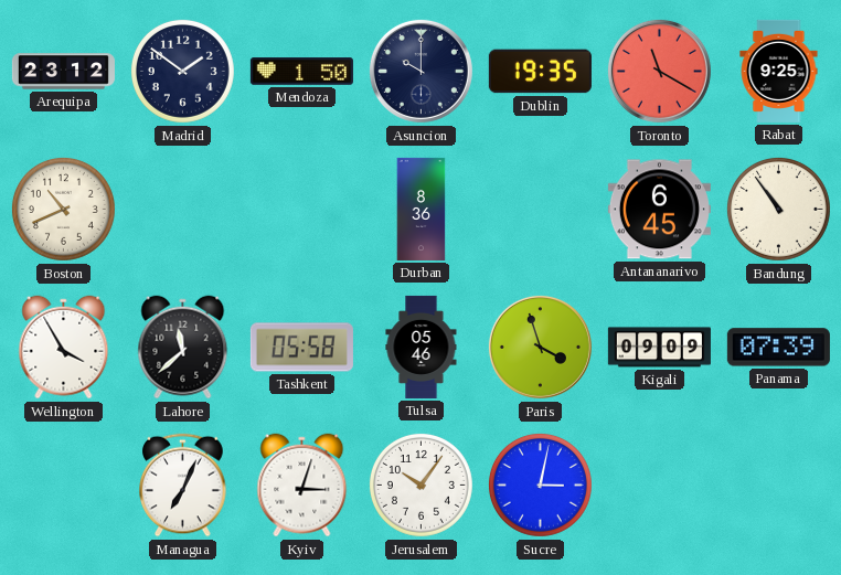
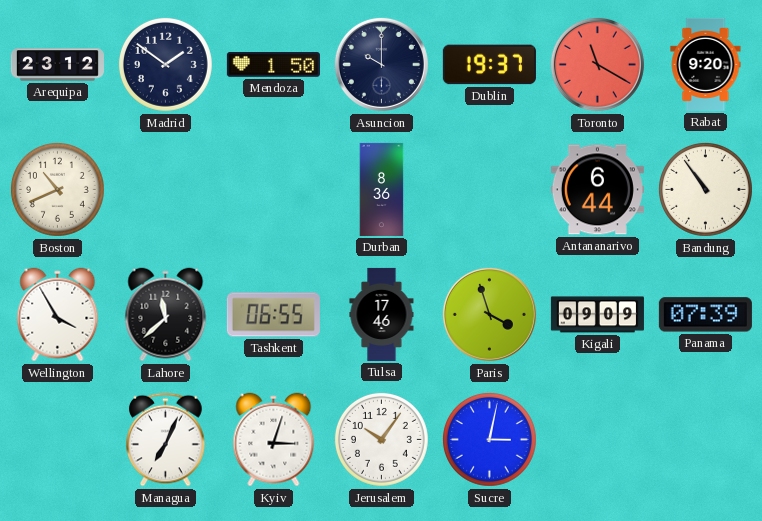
Dublin: 19:35 -> 19:37
Rabat: 9:25 -> 9:20
Antananarivo: 6:45 -> 6:44
Tashkent: 05:58 -> 06:55
Tulsa: 05:46 -> 17:46
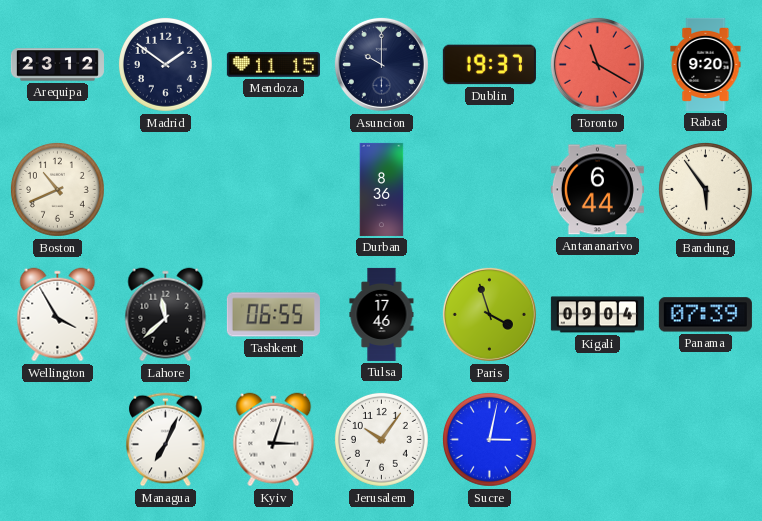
Mendoza: 1:50 -> 11:15
Bandung: 10:54 -> 5:54
Kigali: 09:09 -> 09:04
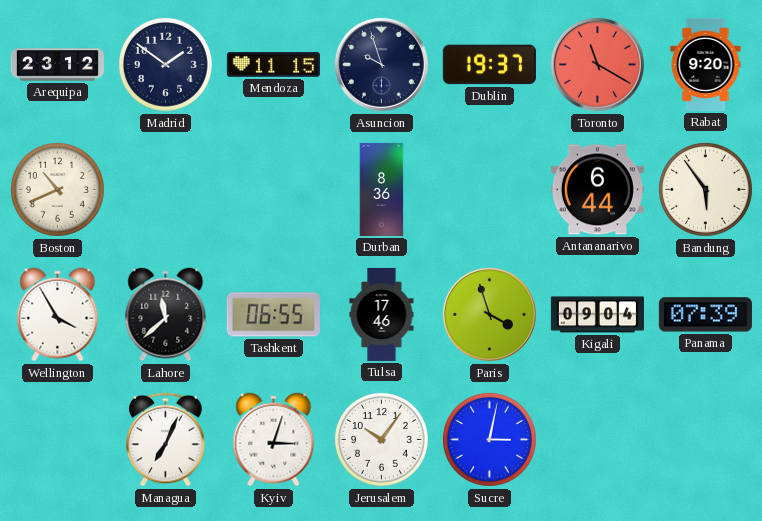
Asuncion: 10:00 -> 9:57
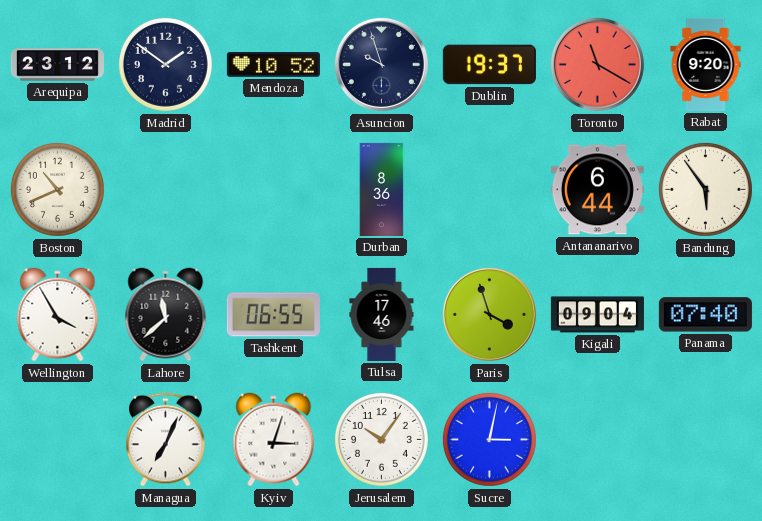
Mendoza: 11:15 -> 10:52
Panama: 07:39 -> 07:40
